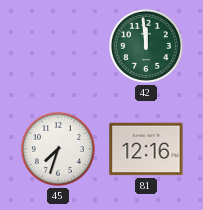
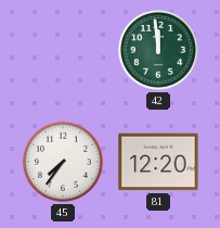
45: 7:33 -> 7:36
81: 12:16 -> 12:20
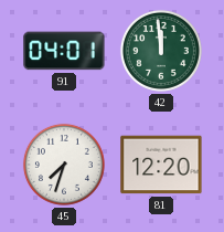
91: none -> 04:01
45: 7:36 -> 7:33
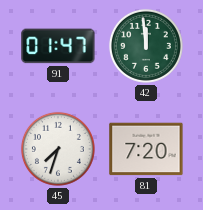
91: 04:01 -> 01:47
81: 12:20 -> 7:20
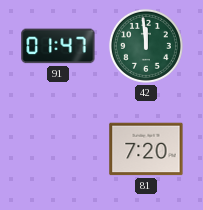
45: 7:33 -> none
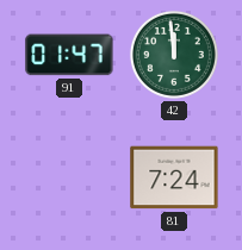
81: 7:20 -> 7:24
